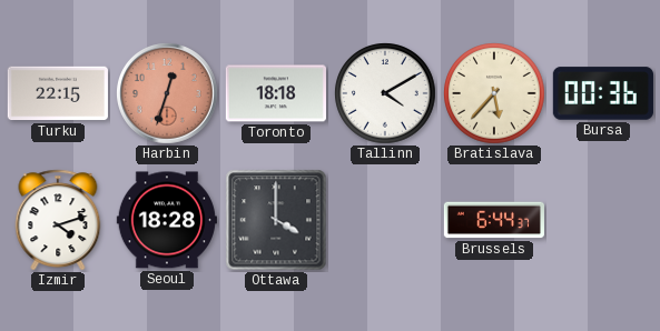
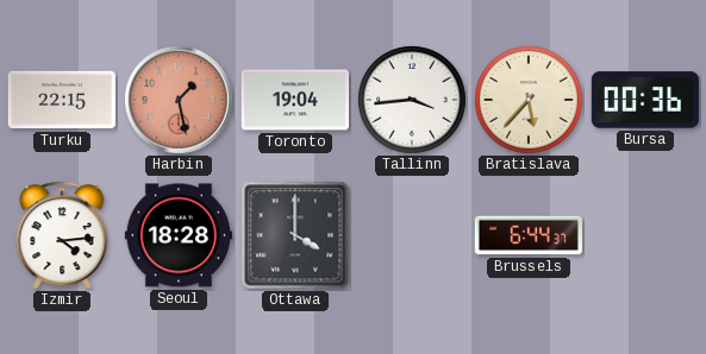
Harbin: 12:33 -> 1:28
Toronto: 18:18 -> 19:04
Tallinn: 4:10 -> 3:44
Izmir: 4:12 -> 4:14
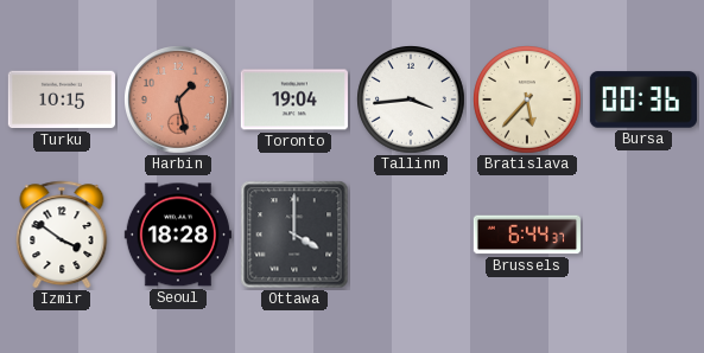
Turku: 22:15 -> 10:15
Izmir: 4:14 -> 3:51
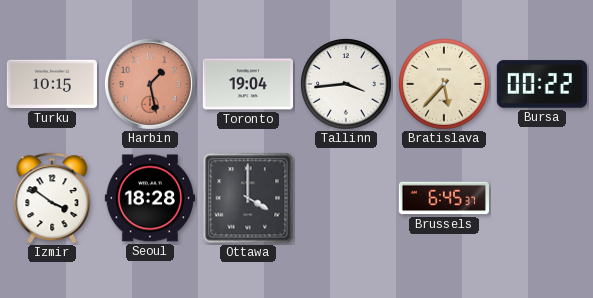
Bursa: 00:36 -> 00:22
Brussels: 6:44 -> 6:45
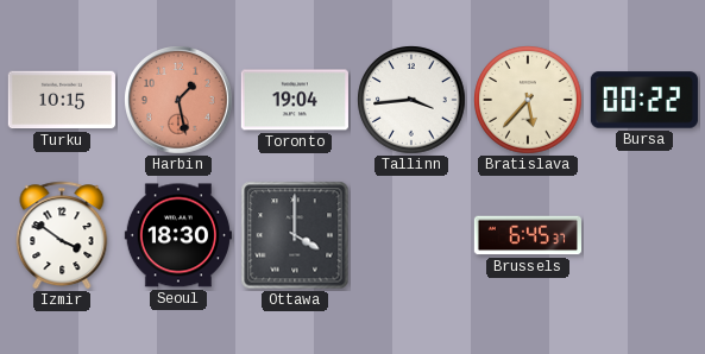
Seoul: 18:28 -> 18:30
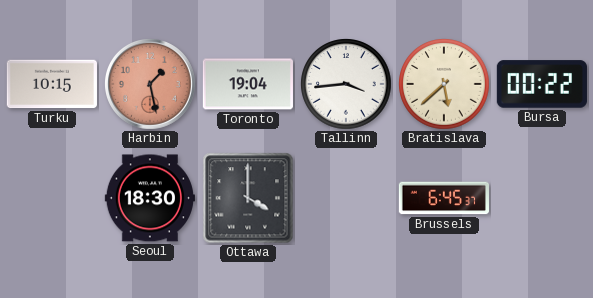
Bratislava: 5:37 -> 5:38
Izmir: 3:51 -> none
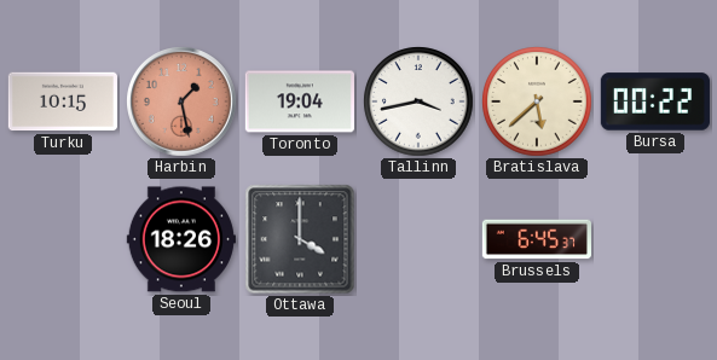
Tallinn: 3:44 -> 3:43
Seoul: 18:30 -> 18:26
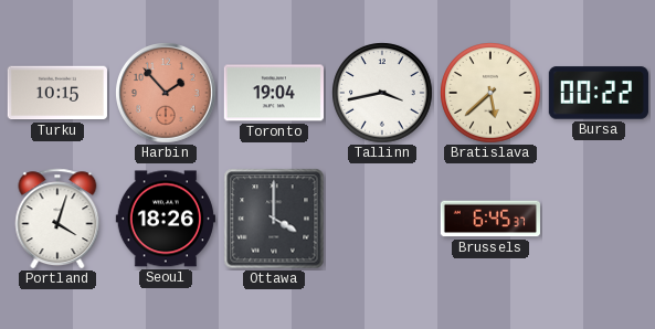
Harbin: 1:28 -> 1:53
Portland: none -> 4:03
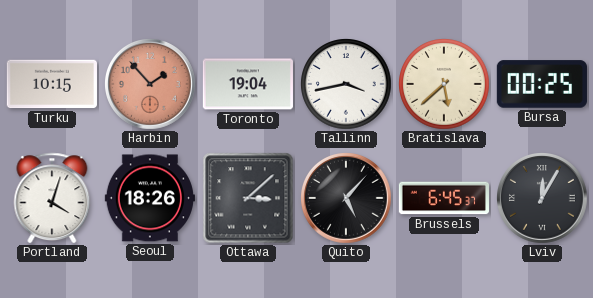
Bursa: 00:22 -> 00:25
Ottawa: 4:00 -> 3:08
Quito: none -> 5:07
Lviv: none -> 12:05
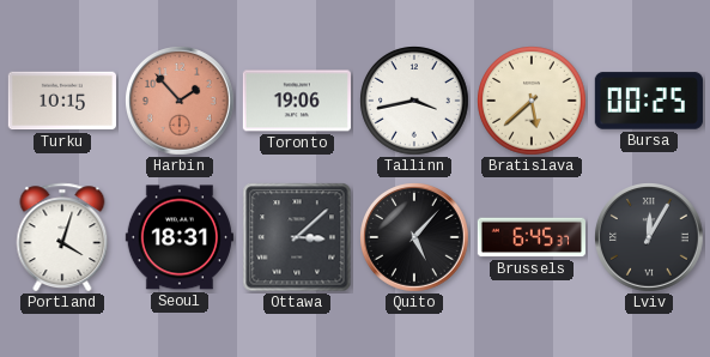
Toronto: 19:04 -> 19:06
Seoul: 18:26 -> 18:31
